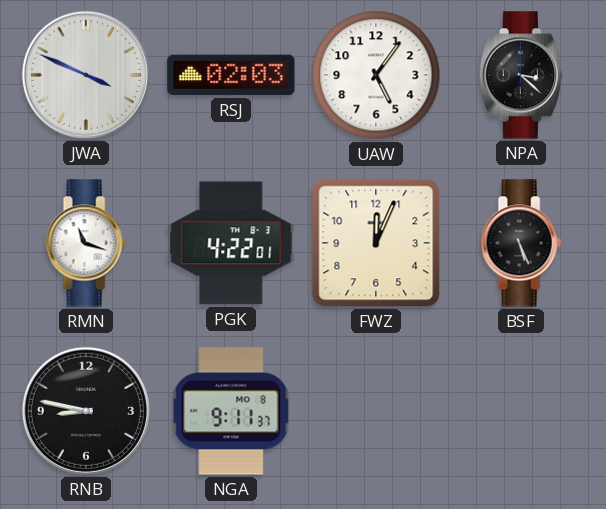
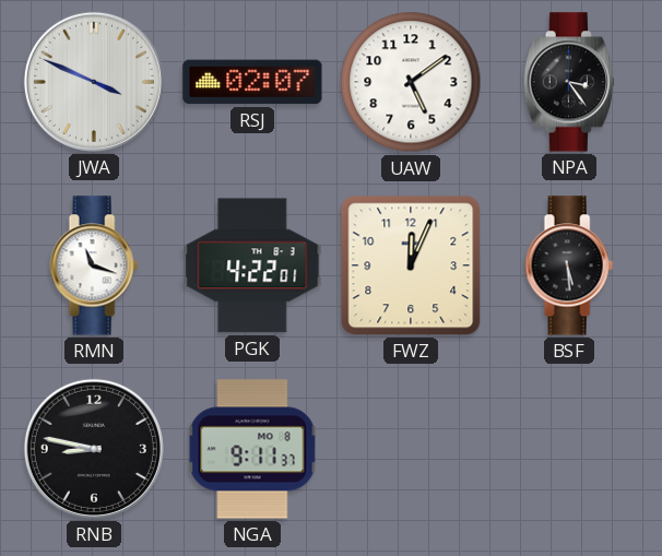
RSJ: 02:03 -> 02:07
UAW: 5:06 -> 5:09
NPA: 3:22 -> 3:24
BSF: 5:26 -> 5:29
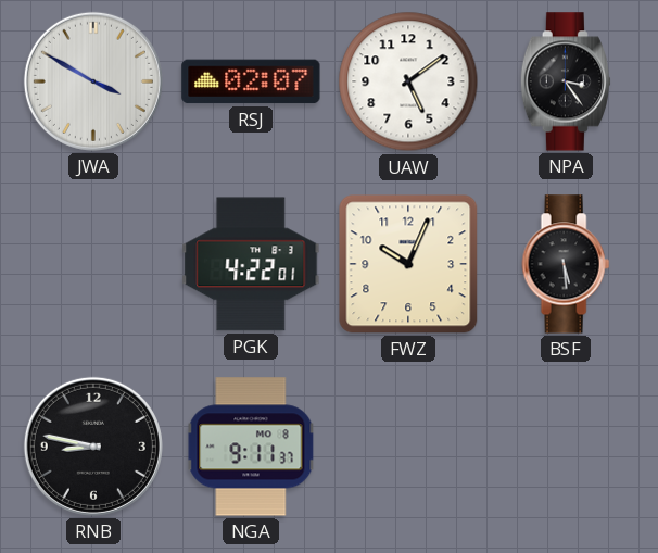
JWA: 3:49 -> 3:50
RMN: 11:18 -> none
FWZ: 12:04 -> 10:04
